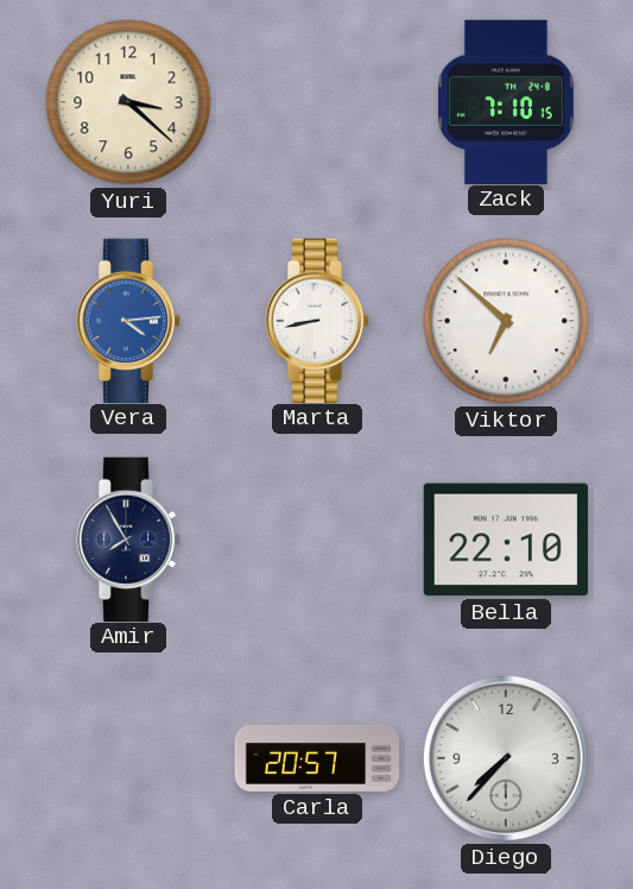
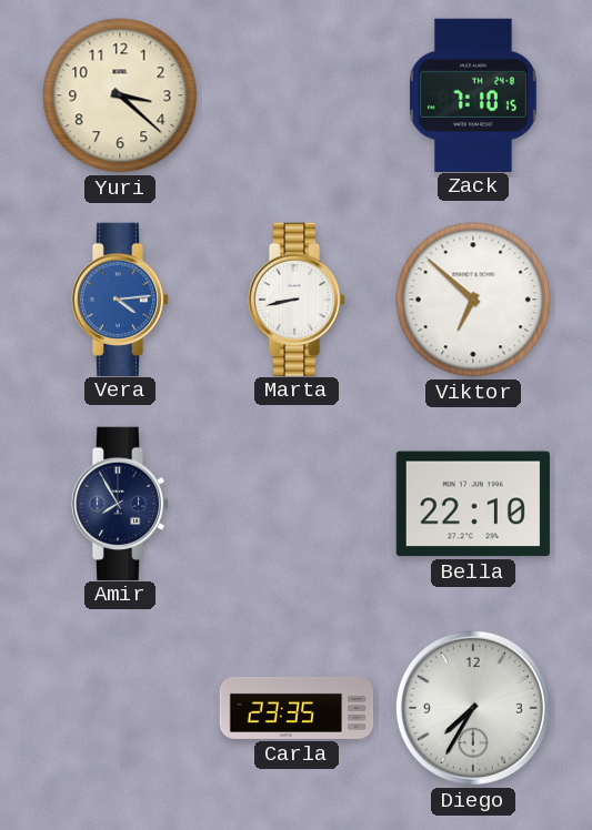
Carla: 20:57 -> 23:35
Diego: 7:37 -> 7:35
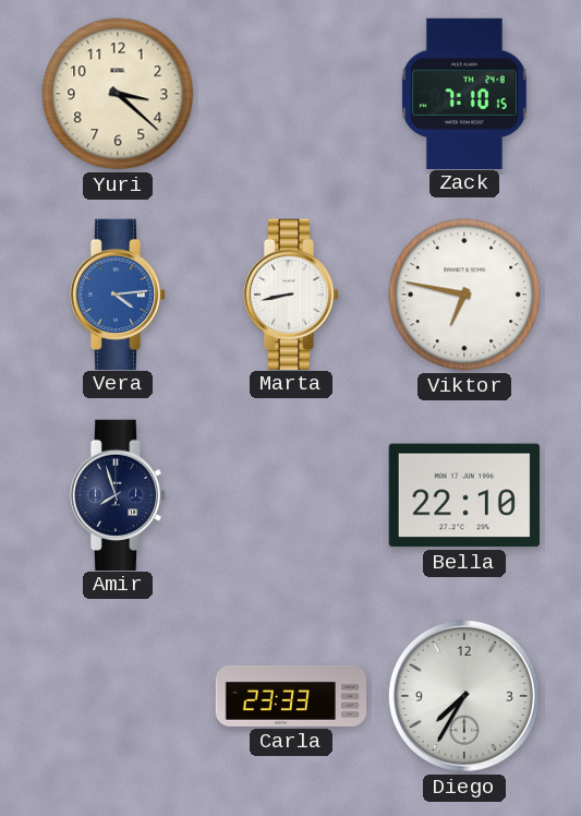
Viktor: 6:52 -> 6:47
Amir: 7:55 -> 7:57
Carla: 23:35 -> 23:33
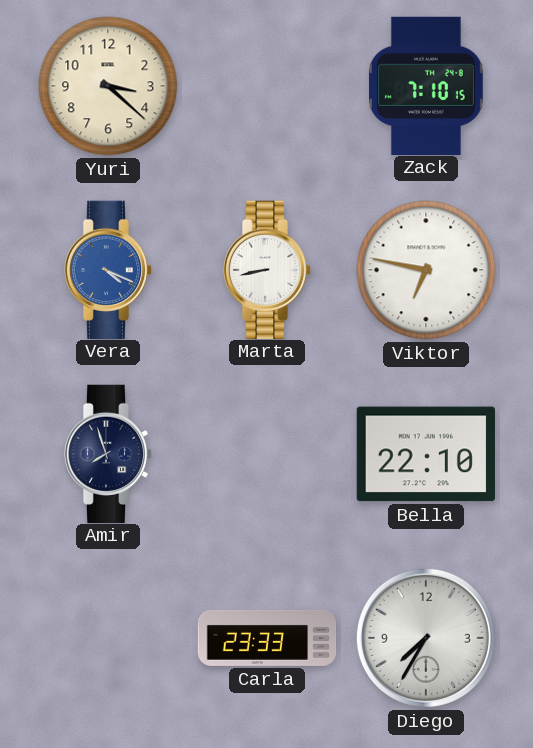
Vera: 4:14 -> 4:19
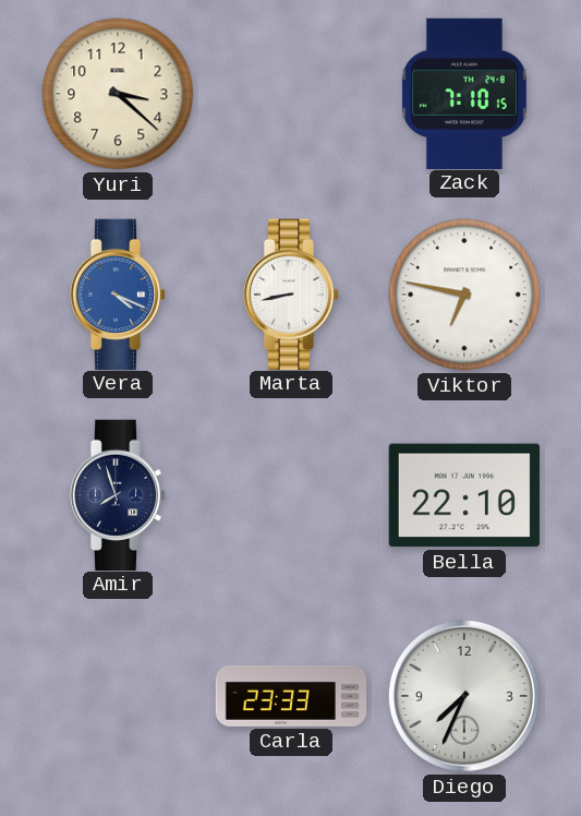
Diego: 7:35 -> 7:34
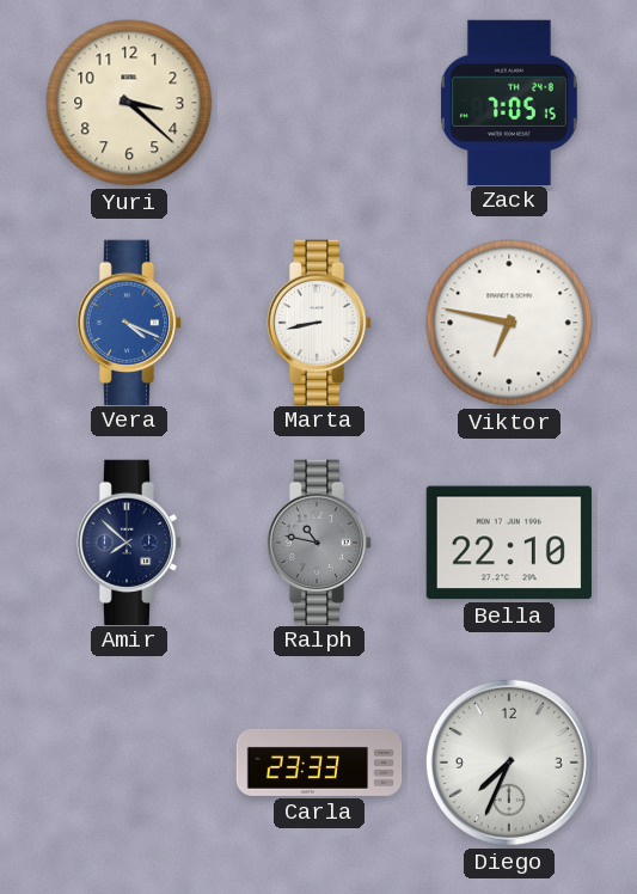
Zack: 7:10 -> 7:05
Amir: 7:57 -> 7:52
Ralph: none -> 10:47
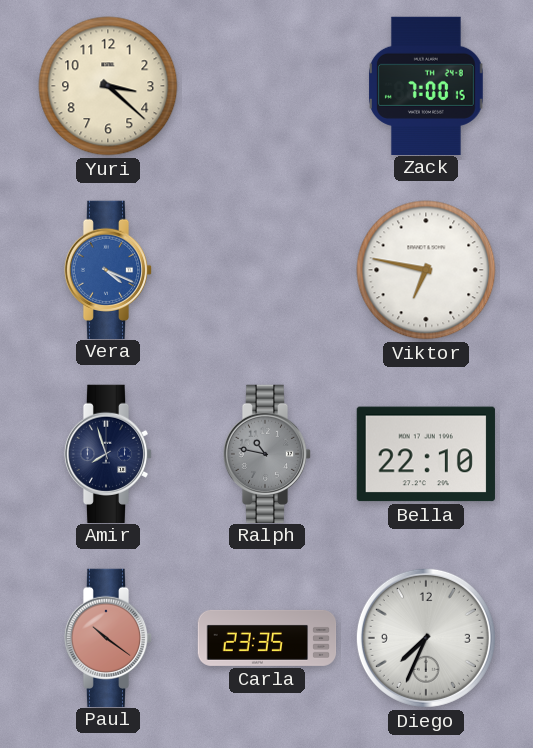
Zack: 7:05 -> 7:00
Marta: 8:43 -> none
Amir: 7:52 -> 7:57
Paul: none -> 10:21
Carla: 23:33 -> 23:35
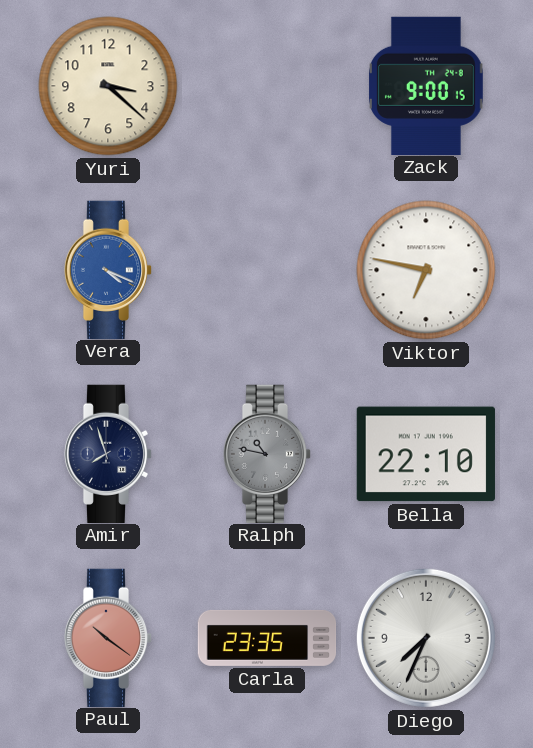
Zack: 7:00 -> 9:00
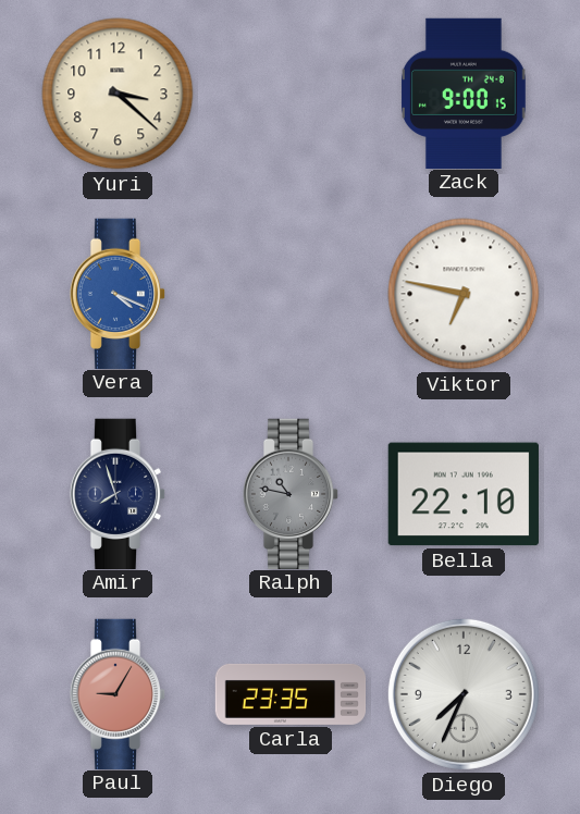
Paul: 10:21 -> 9:05
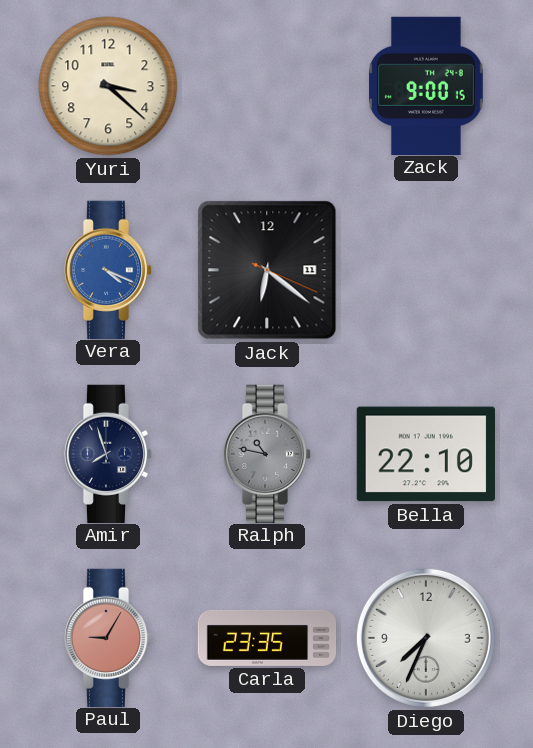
Jack: none -> 6:21
Viktor: 6:47 -> none
